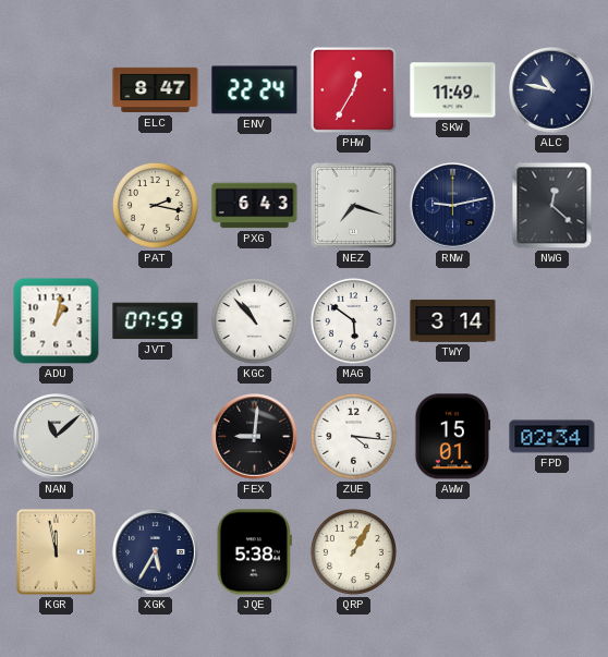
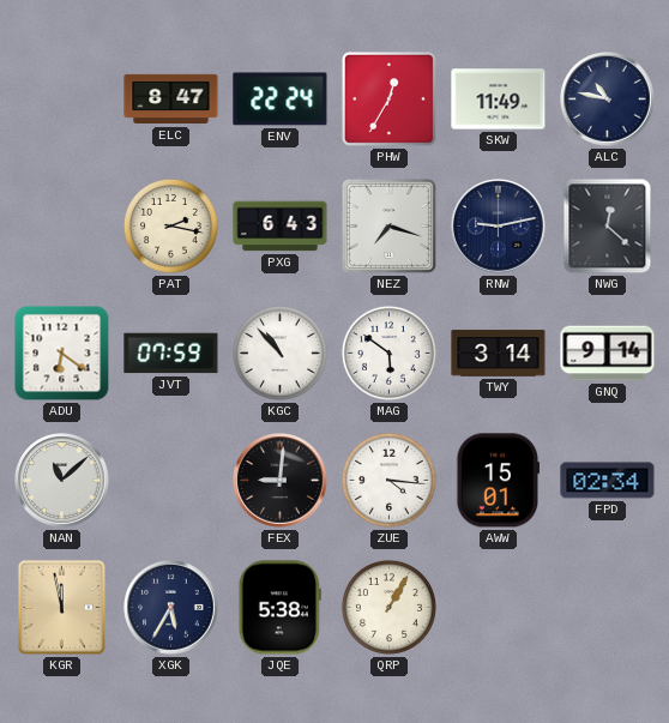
ADU: 1:02 -> 6:21
GNQ: none -> 9:14
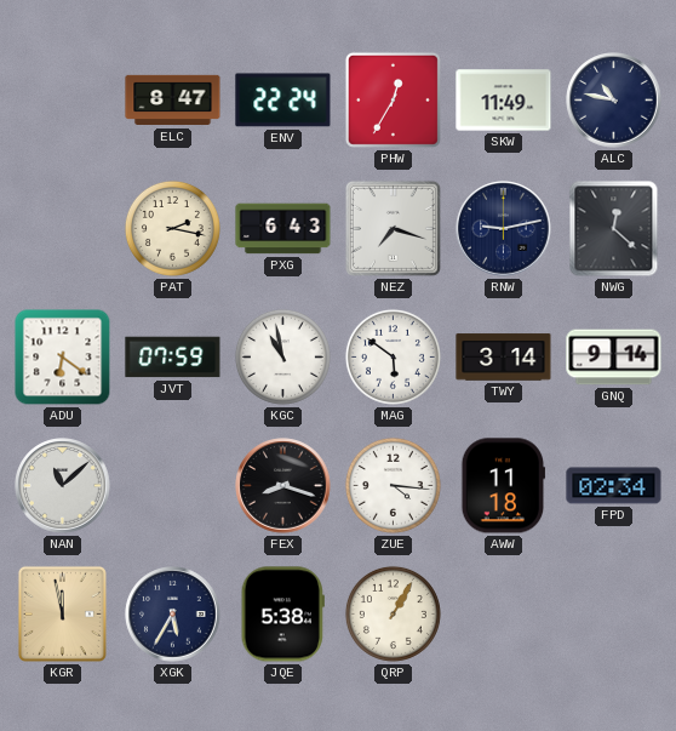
KGC: 10:53 -> 10:58
FEX: 9:01 -> 8:18
AWW: 15:01 -> 11:18
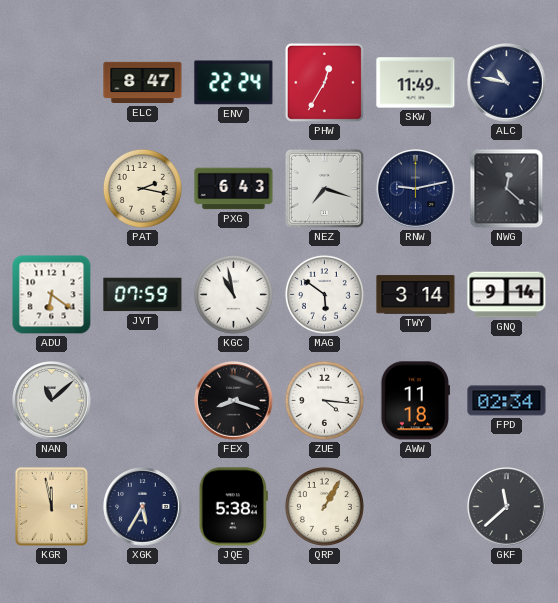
GKF: none -> 11:38
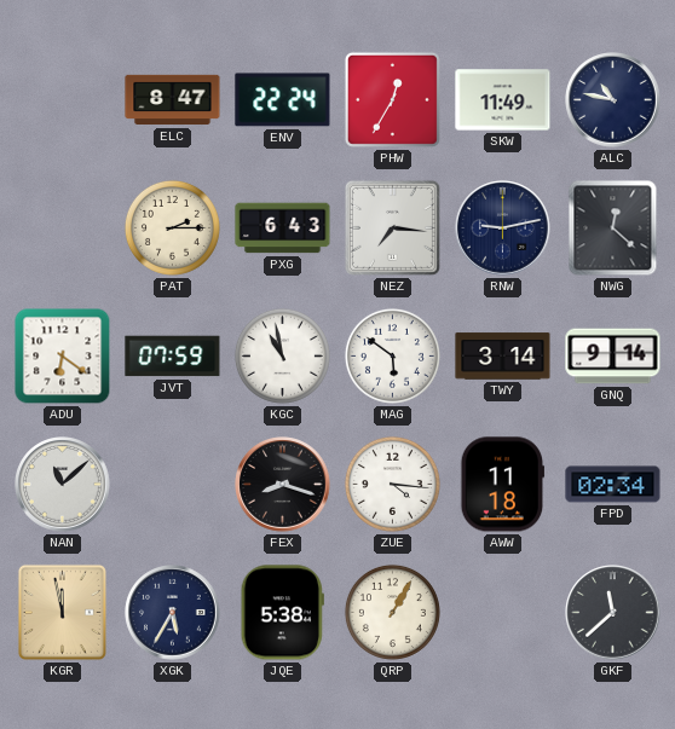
PAT: 2:17 -> 2:15
NEZ: 7:18 -> 7:16
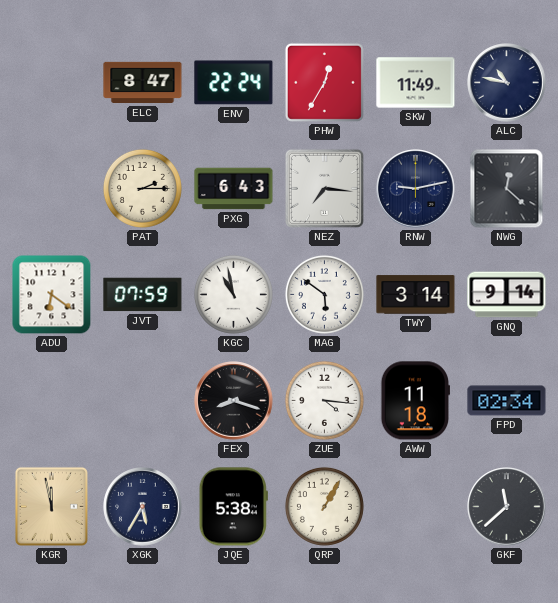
NAN: 11:08 -> none
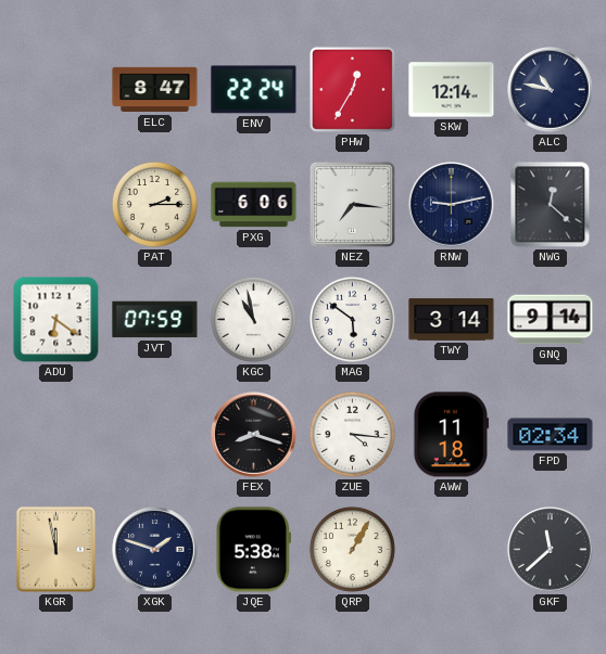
SKW: 11:49 -> 12:14
PXG: 6:43 -> 6:06
XGK: 5:35 -> 1:48
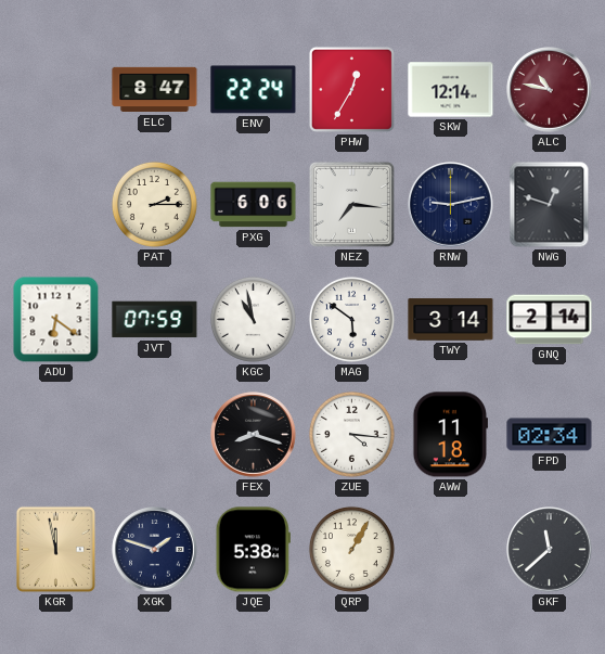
ALC dial: navy -> burgundy
NWG: 12:22 -> 12:48
GNQ: 9:14 -> 2:14
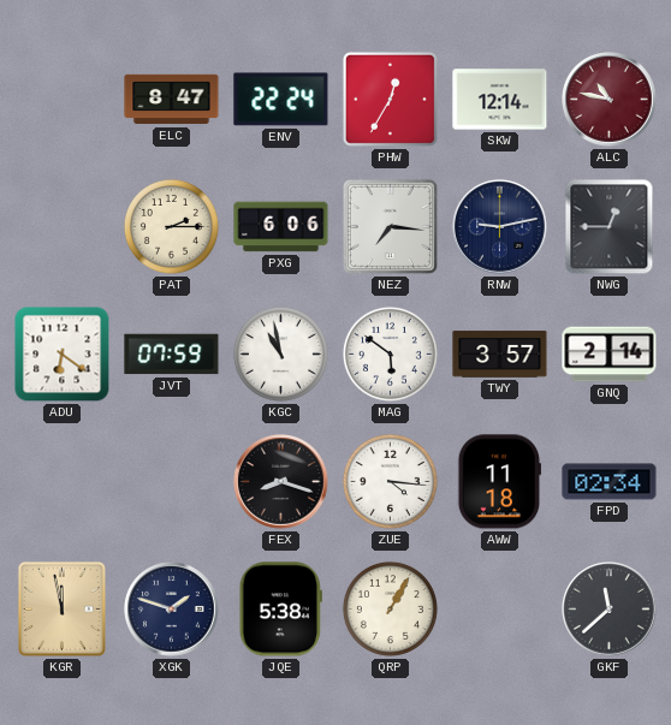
NWG: 12:48 -> 12:45
TWY: 3:14 -> 3:57
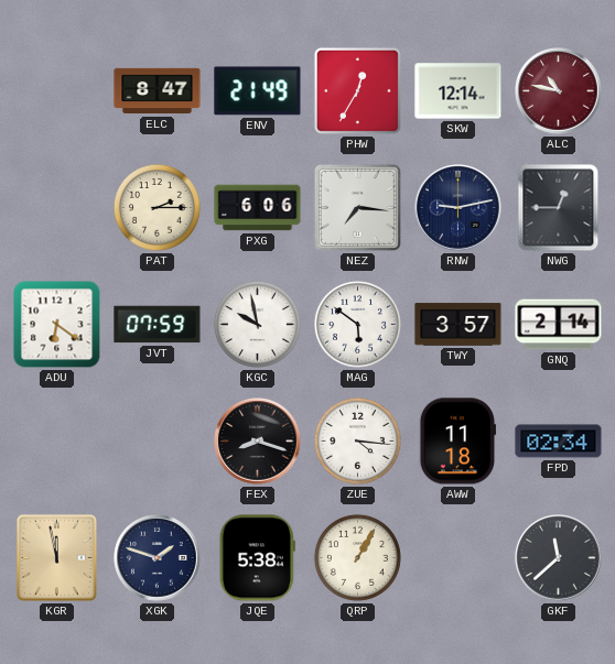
ENV: 22:24 -> 21:49
KGC: 10:58 -> 9:58
